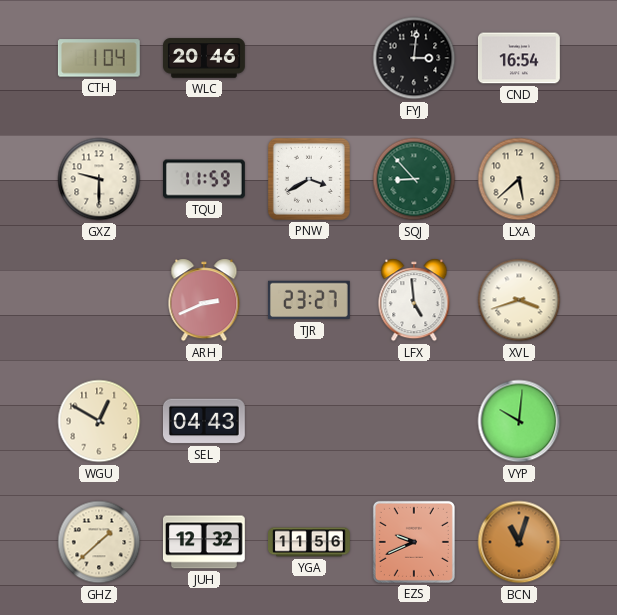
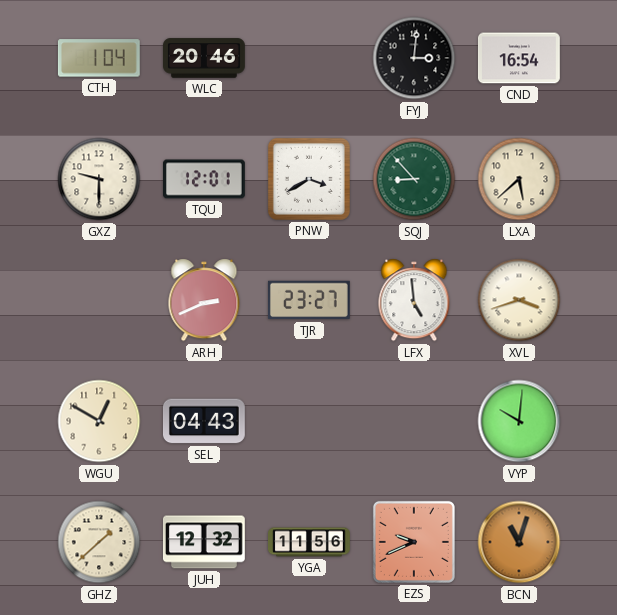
TQU: 11:59 -> 12:01
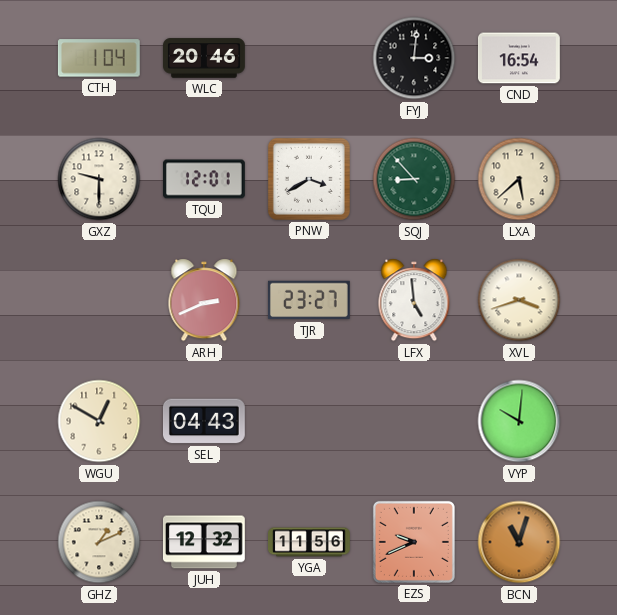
GHZ: 1:38 -> 1:11
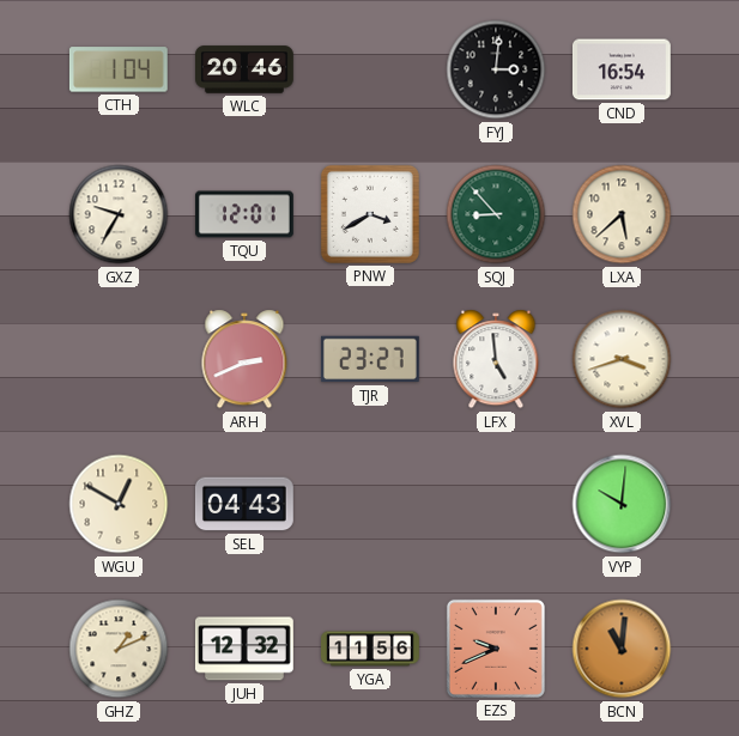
GXZ: 9:30 -> 9:35
BCN: 11:03 -> 11:01
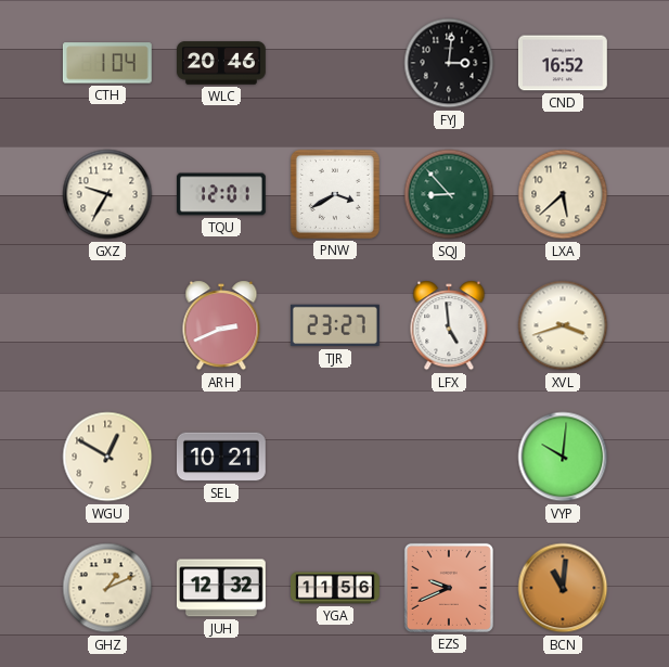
CND: 16:54 -> 16:52
SEL: 04:43 -> 10:21
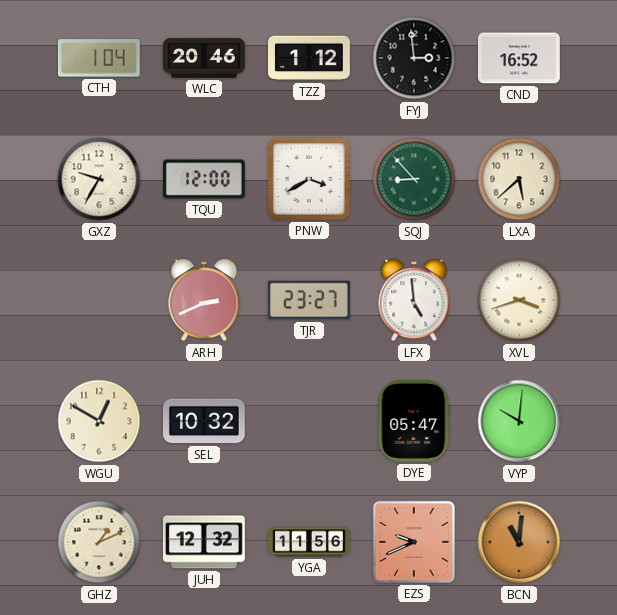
TZZ: none -> 1:12
FYJ: 3:01 -> 2:59
TQU: 12:01 -> 12:00
SEL: 10:21 -> 10:32
DYE: none -> 05:47
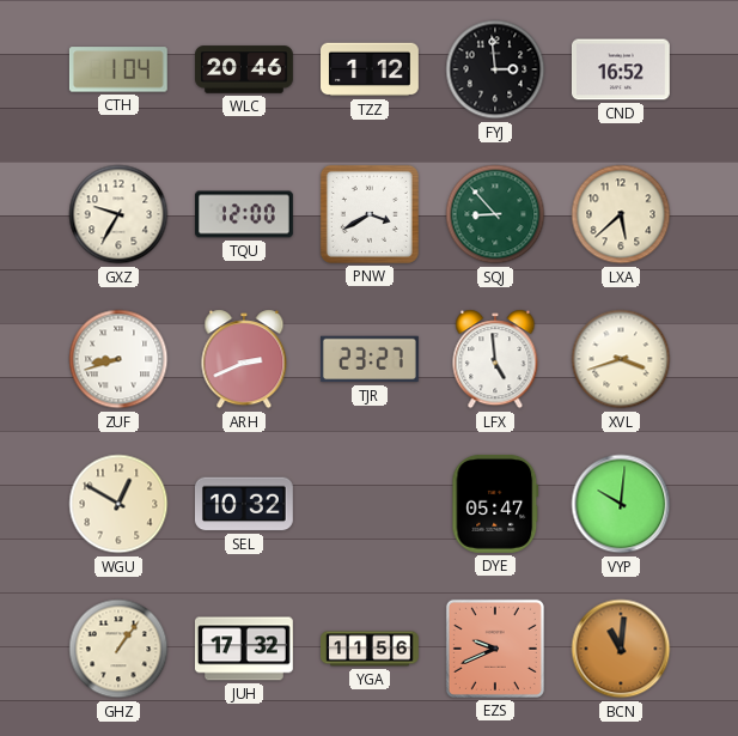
ZUF: none -> 8:42
GHZ: 1:11 -> 1:06
JUH: 12:32 -> 17:32
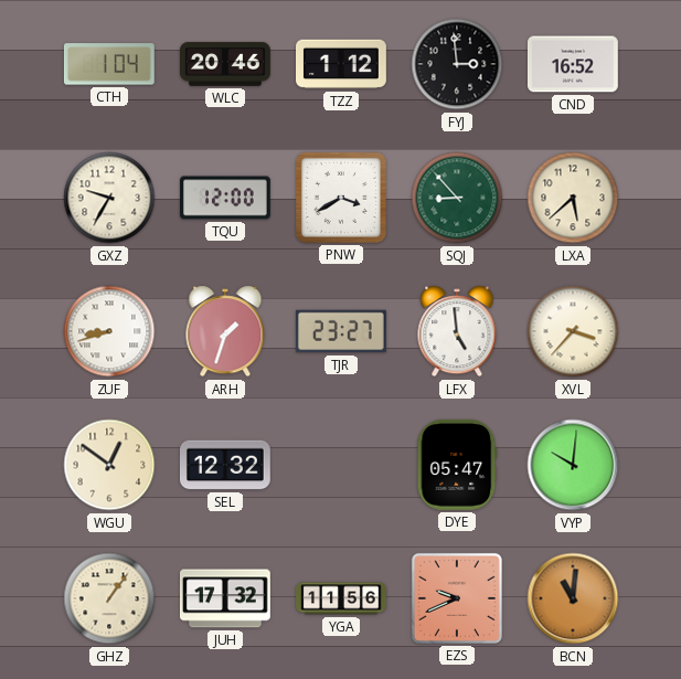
ARH: 2:41 -> 1:33
XVL: 3:42 -> 3:37
WGU: 12:50 -> 12:51
SEL: 10:32 -> 12:32
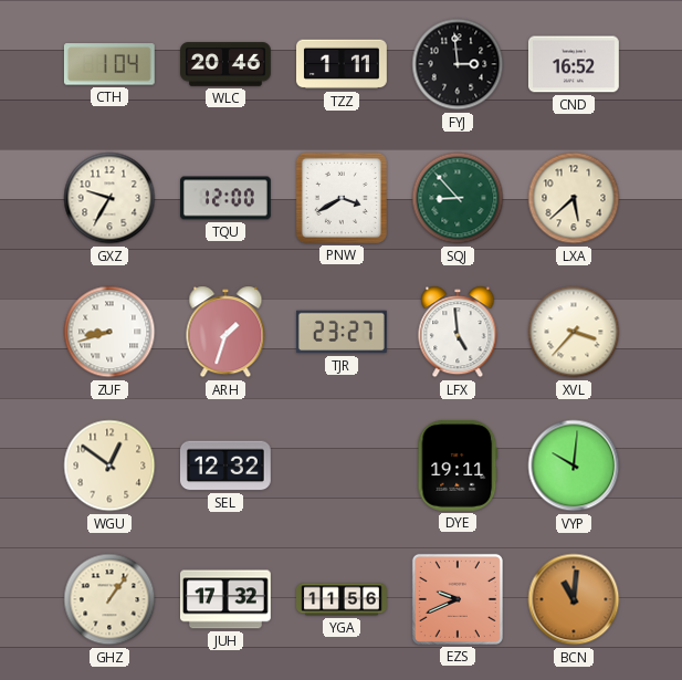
TZZ: 1:12 -> 1:11
DYE: 05:47 -> 19:11
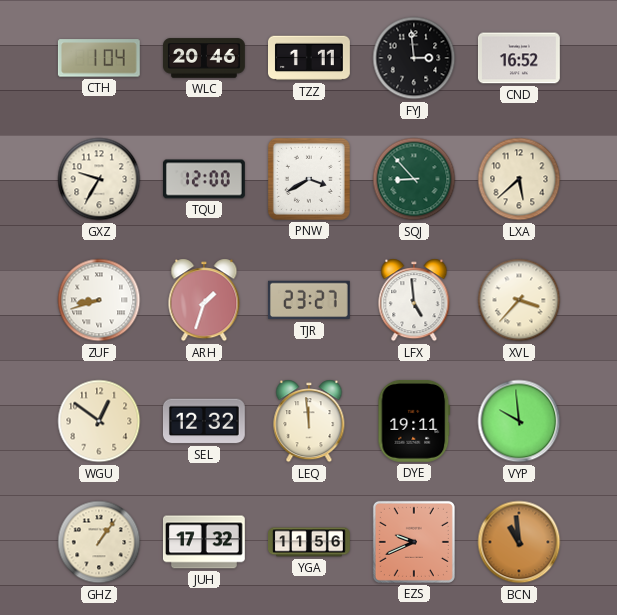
LEQ: none -> 11:59
VYP: 10:01 -> 9:59
BCN: 11:01 -> 10:59
